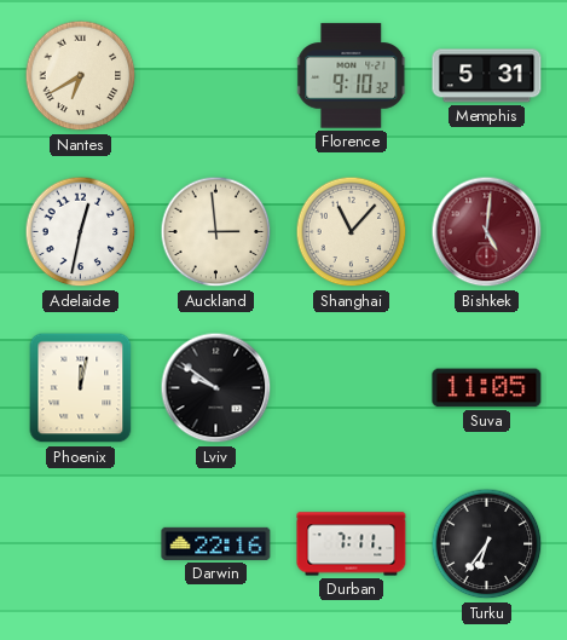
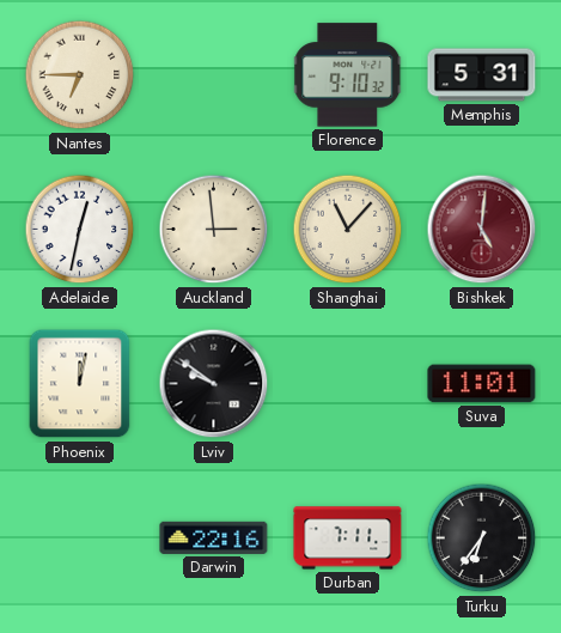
Nantes: 6:40 -> 6:45
Suva: 11:05 -> 11:01
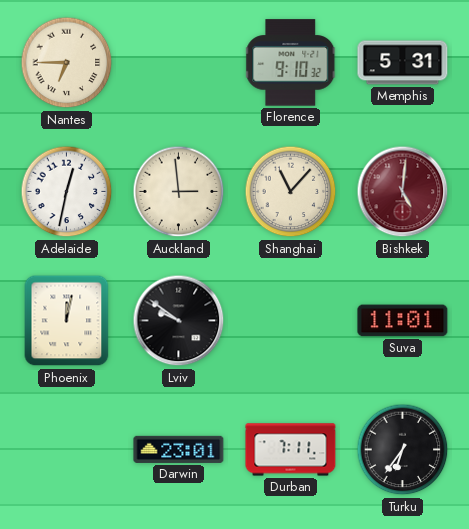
Darwin: 22:16 -> 23:01
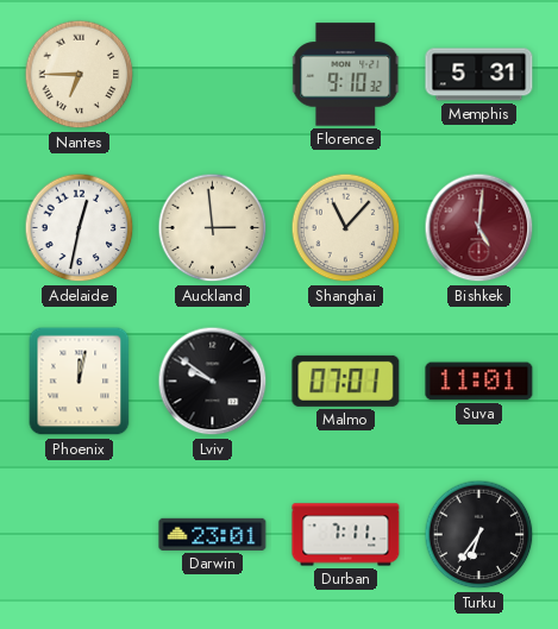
Malmo: none -> 07:01
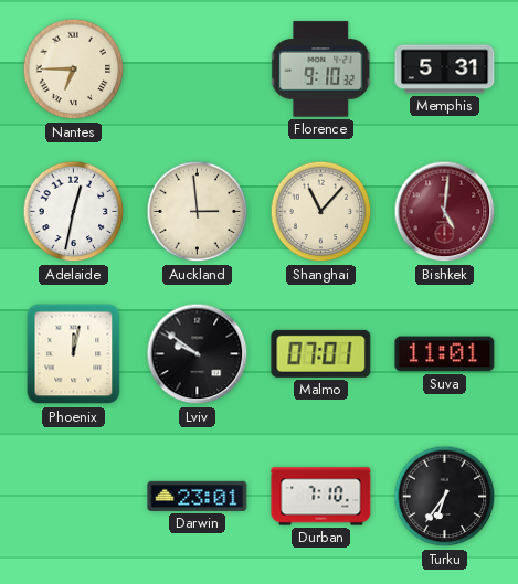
Durban: 7:11 -> 7:10
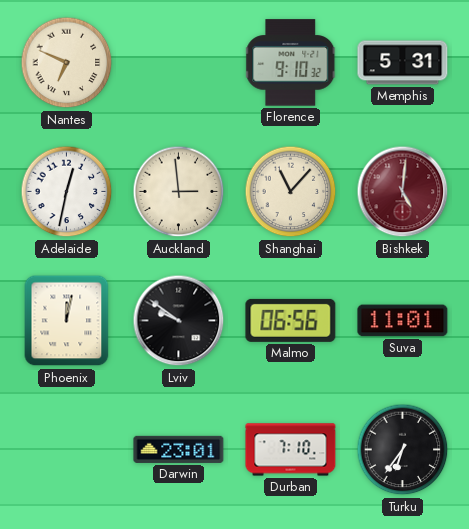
Nantes: 6:45 -> 6:49
Malmo: 07:01 -> 06:56
